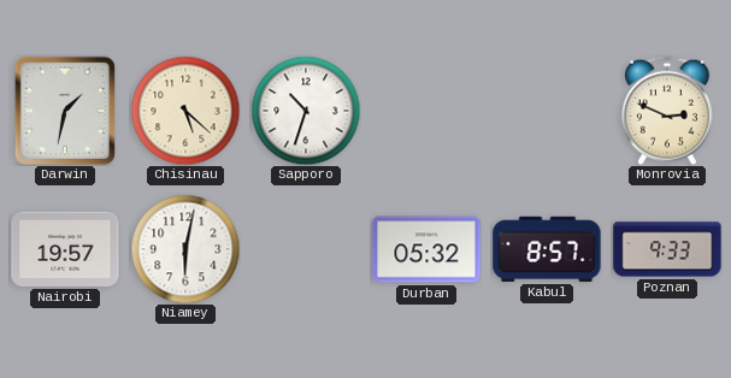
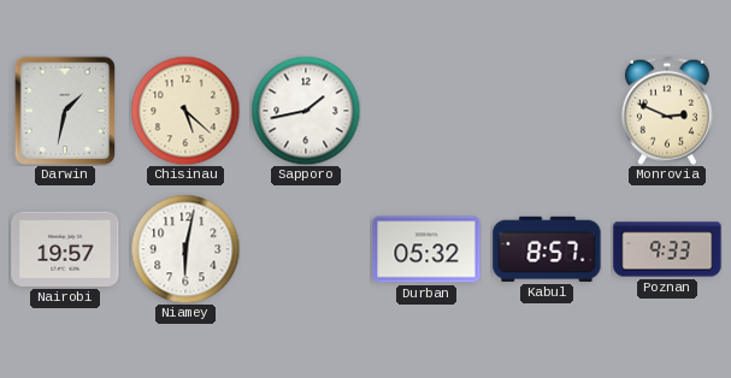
Sapporo: 10:33 -> 1:43
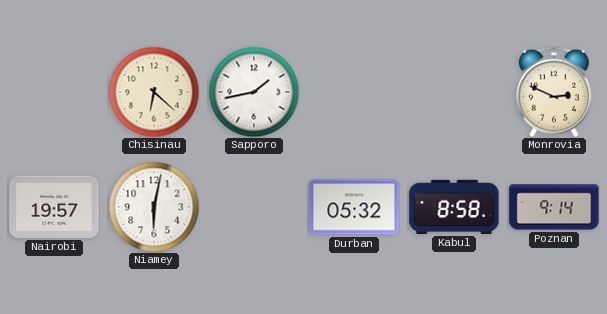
Darwin: 1:32 -> none
Chisinau: 5:22 -> 6:22
Kabul: 8:57 -> 8:58
Poznan: 9:33 -> 9:14
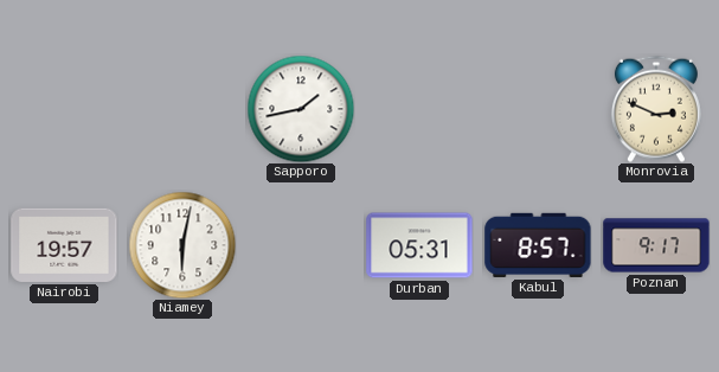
Chisinau: 6:22 -> none
Durban: 05:32 -> 05:31
Kabul: 8:58 -> 8:57
Poznan: 9:14 -> 9:17
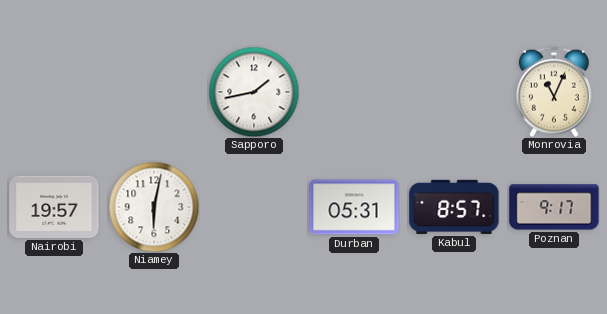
Monrovia: 2:49 -> 11:04
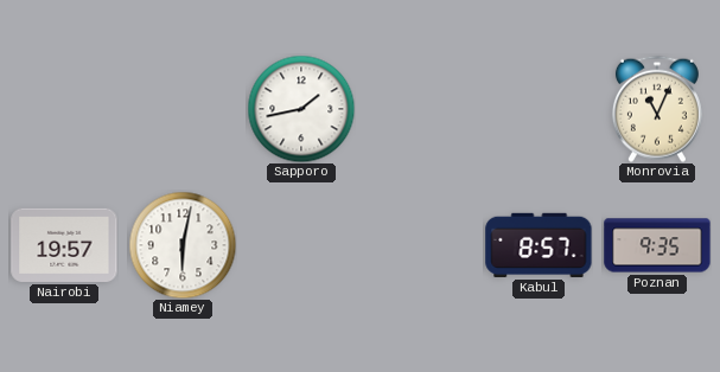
Durban: 05:31 -> none
Poznan: 9:17 -> 9:35
